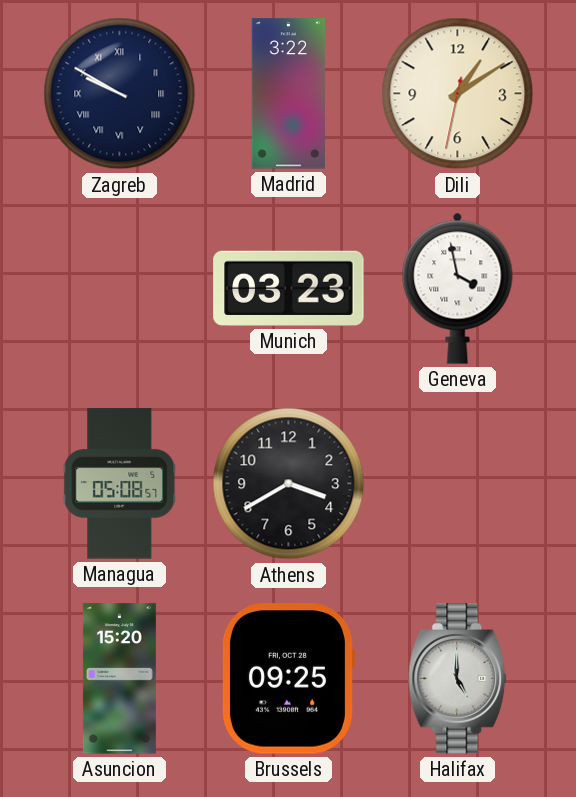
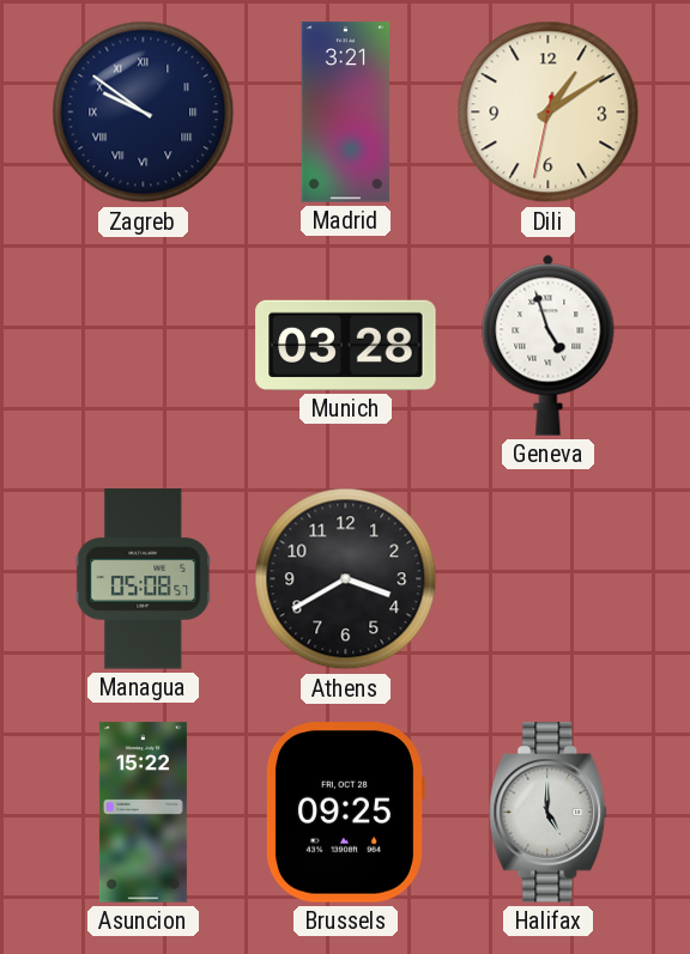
Zagreb: 9:50 -> 9:51
Madrid: 3:22 -> 3:21
Munich: 03:23 -> 03:28
Geneva: 3:58 -> 4:57
Asuncion: 15:20 -> 15:22
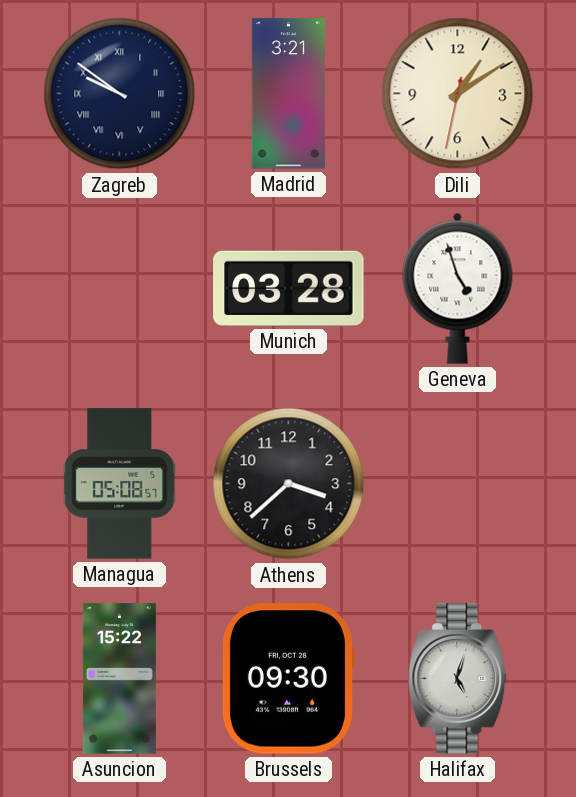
Athens: 3:40 -> 3:38
Brussels: 09:25 -> 09:30
Halifax: 5:00 -> 5:03
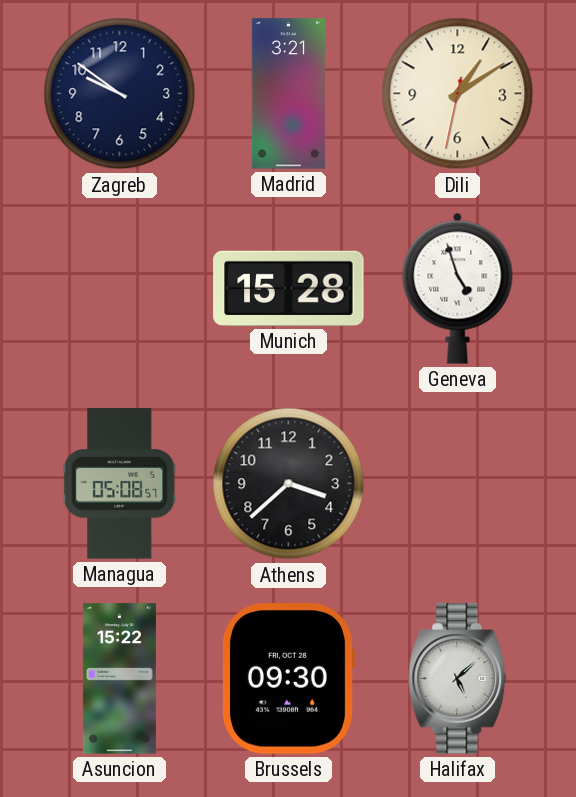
Zagreb numerals: Roman -> Arabic
Munich: 03:28 -> 15:28
Halifax: 5:03 -> 5:08
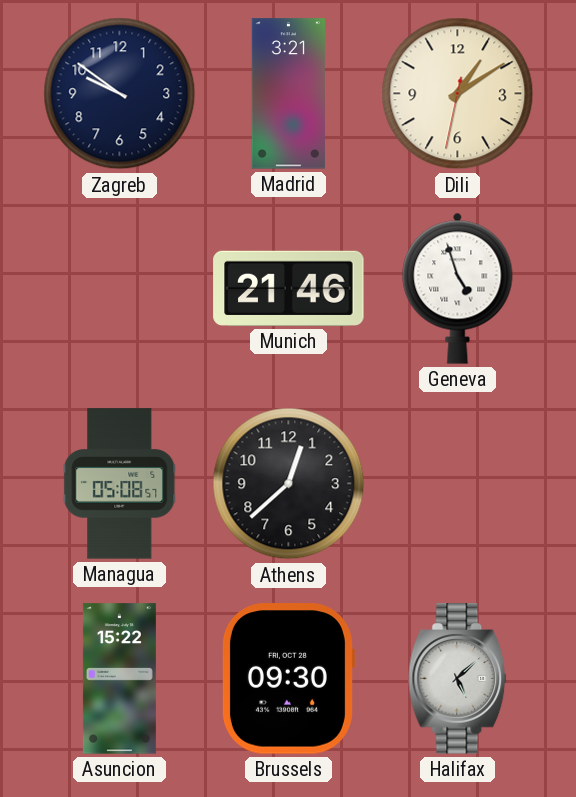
Munich: 15:28 -> 21:46
Athens: 3:38 -> 12:38
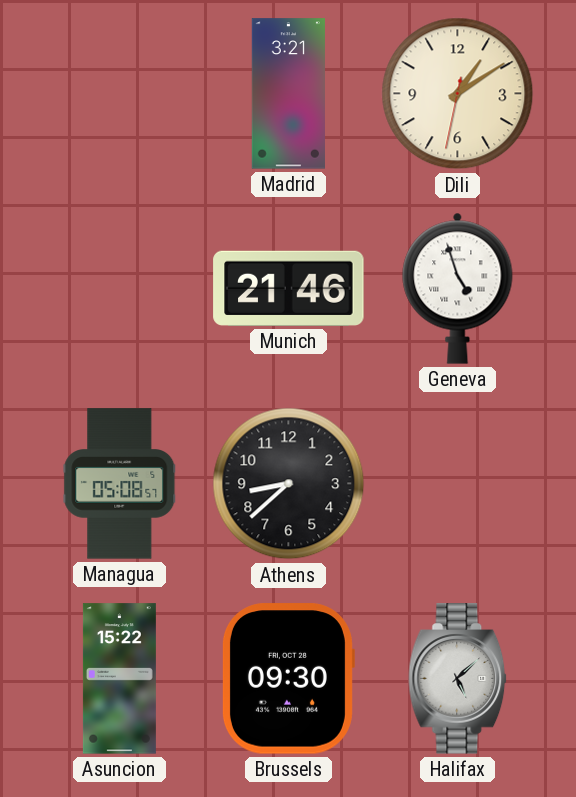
Zagreb: 9:51 -> none
Athens: 12:38 -> 8:38
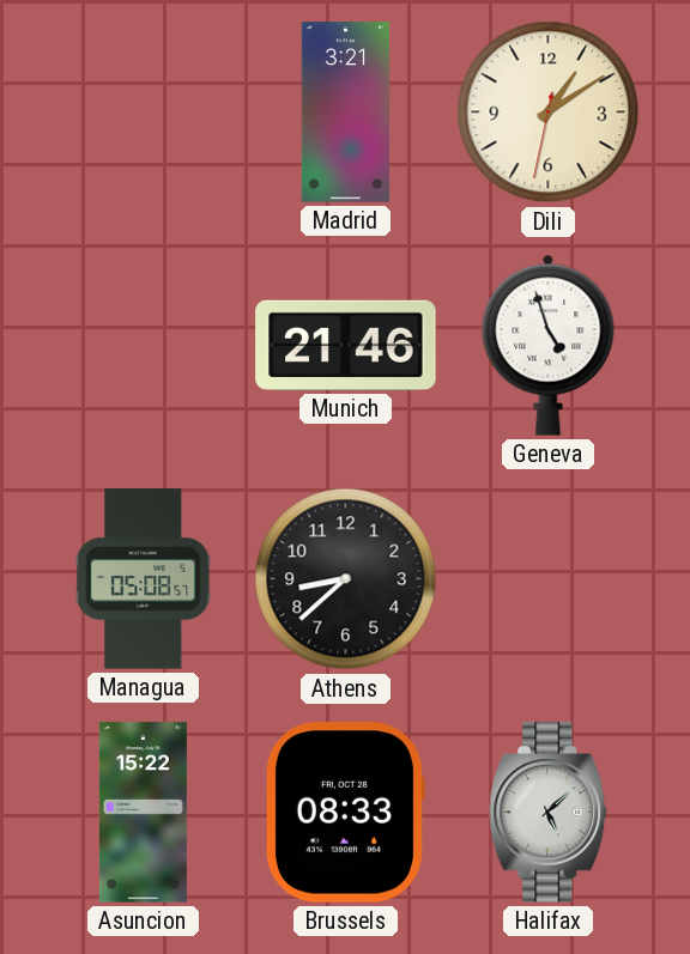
Brussels: 09:30 -> 08:33
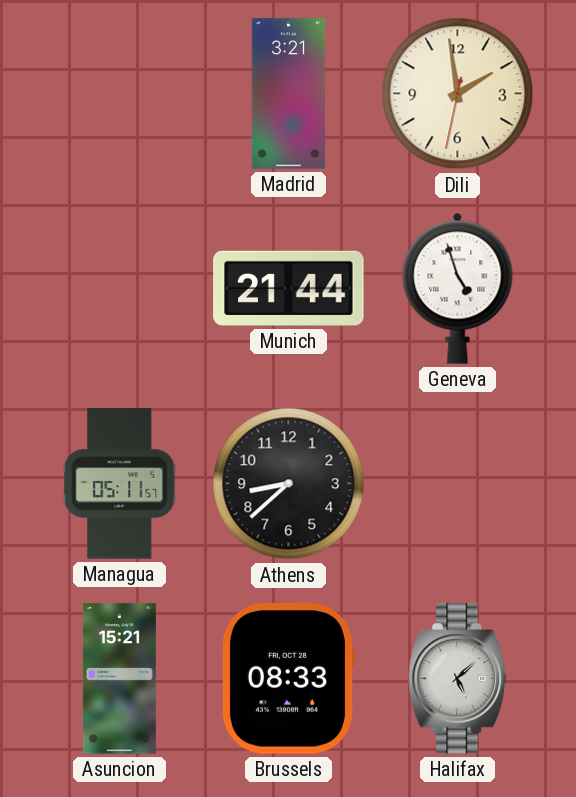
Dili: 1:09 -> 1:58
Munich: 21:46 -> 21:44
Managua: 05:08 -> 05:11
Asuncion: 15:22 -> 15:21
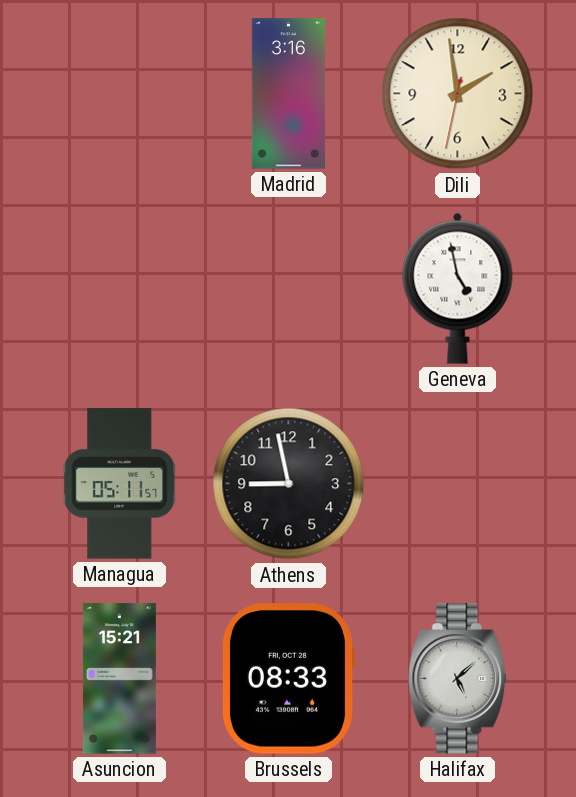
Madrid: 3:21 -> 3:16
Munich: 21:44 -> none
Geneva: 4:57 -> 4:58
Athens: 8:38 -> 8:58
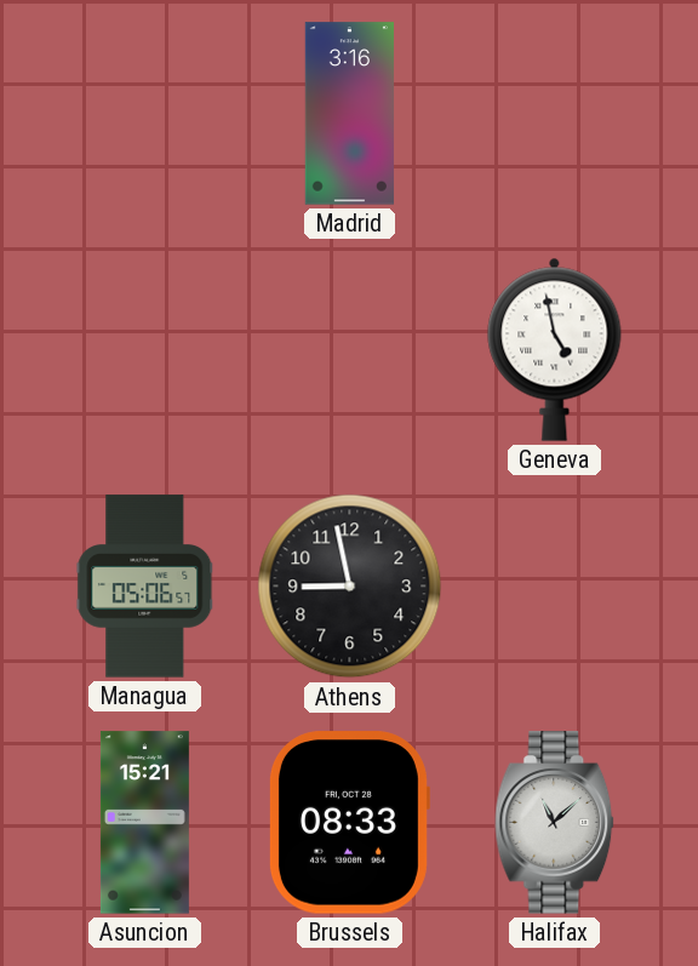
Dili: 1:58 -> none
Managua: 05:11 -> 05:06
Halifax: 5:08 -> 11:08
